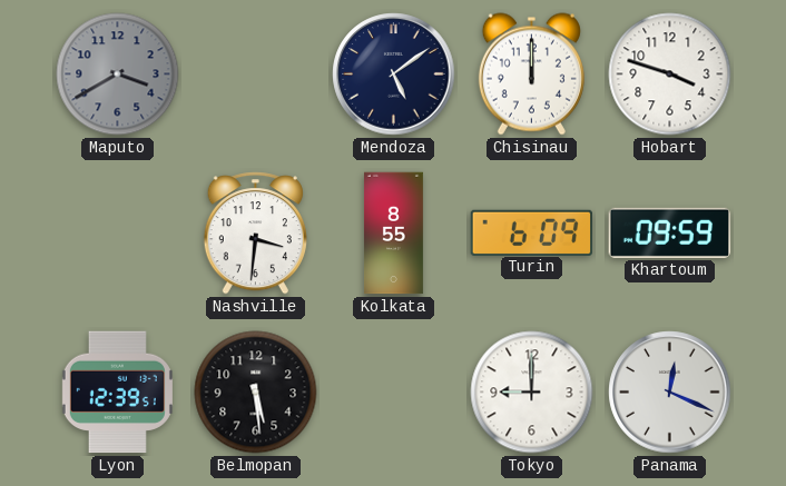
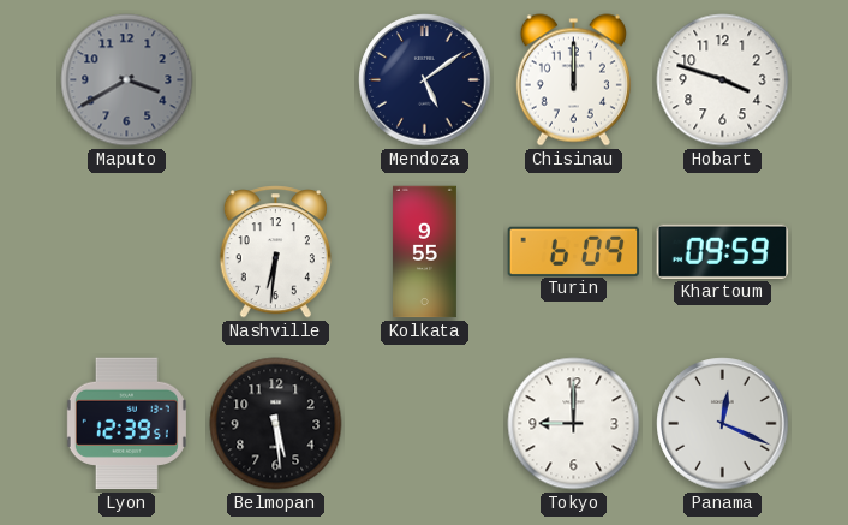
Nashville: 3:31 -> 6:31
Kolkata: 8:55 -> 9:55
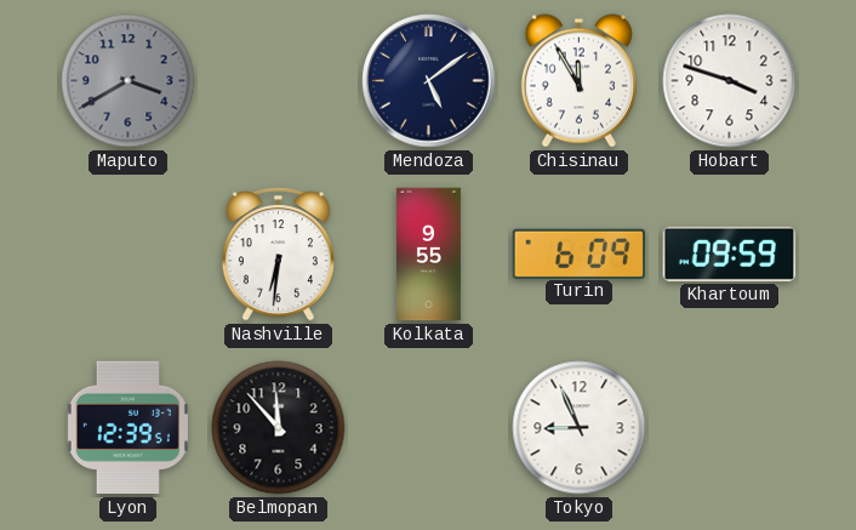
Chisinau: 12:00 -> 11:55
Belmopan: 5:29 -> 11:53
Tokyo: 9:00 -> 8:56
Panama: 12:19 -> none
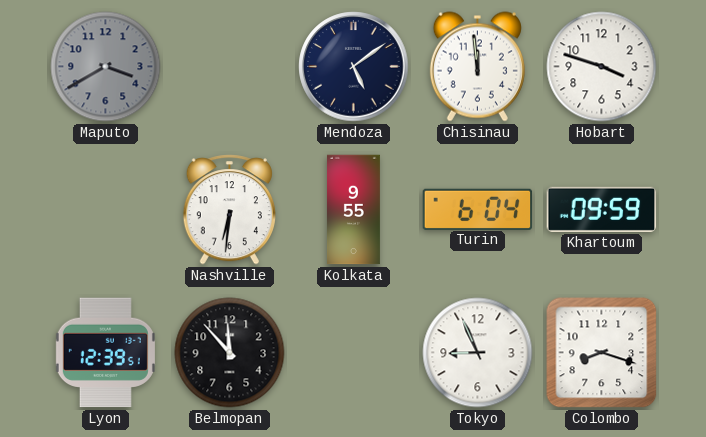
Chisinau: 11:55 -> 11:59
Turin: 6:09 -> 6:04
Colombo: none -> 8:18
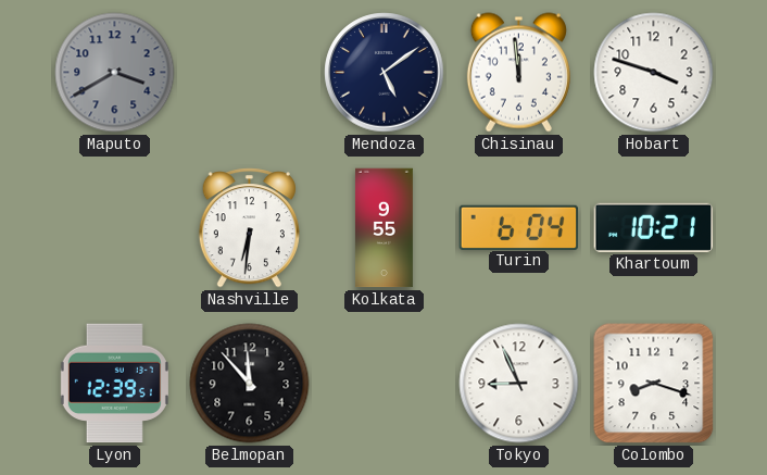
Khartoum: 09:59 -> 10:21
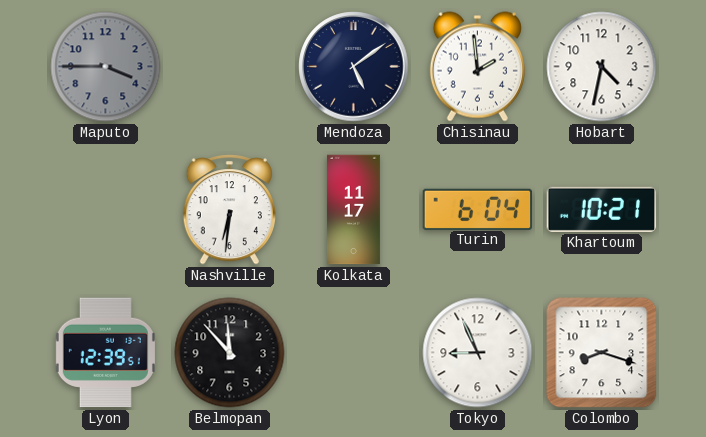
Maputo: 3:40 -> 3:45
Chisinau: 11:59 -> 1:59
Hobart: 3:48 -> 4:32
Kolkata: 9:55 -> 11:17
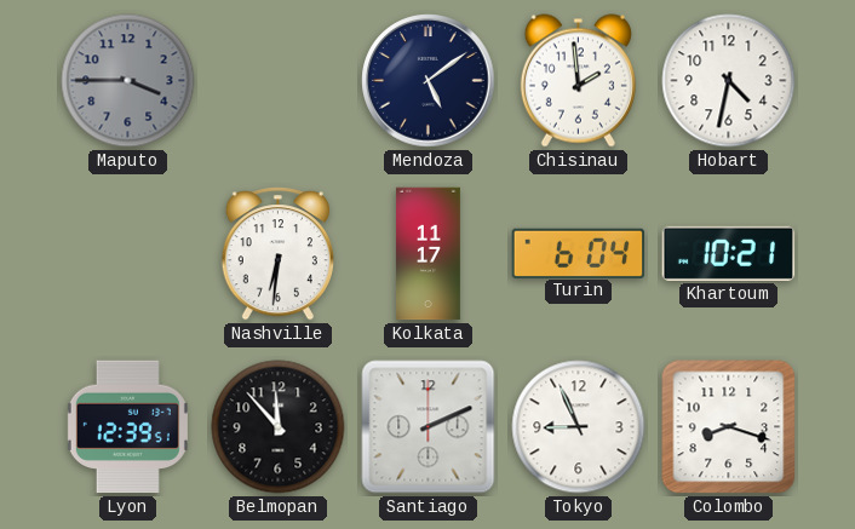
Santiago: none -> 2:11
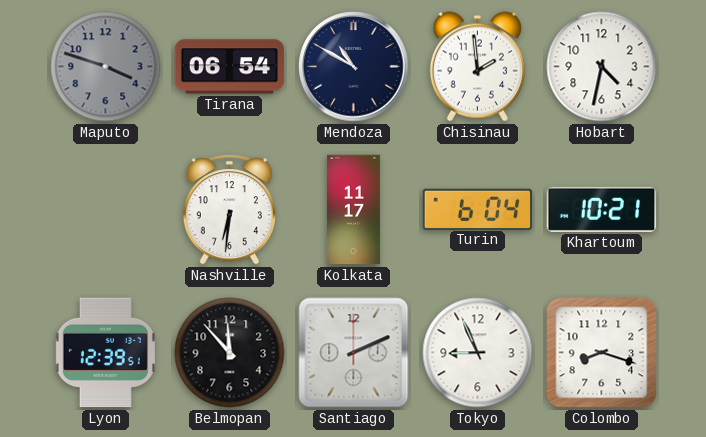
Maputo: 3:45 -> 3:48
Tirana: none -> 06:54
Mendoza: 5:09 -> 10:50
